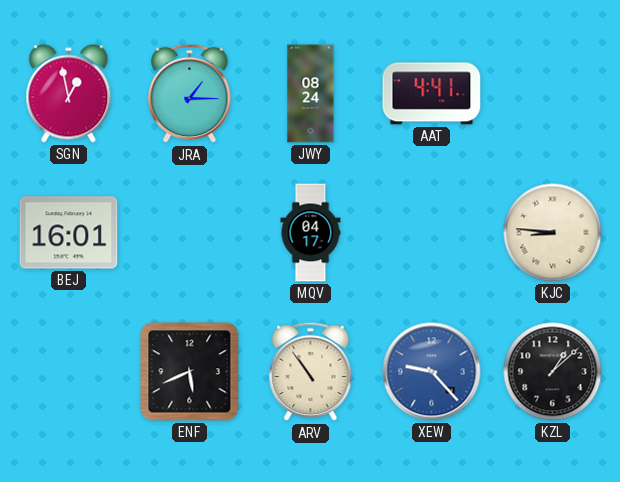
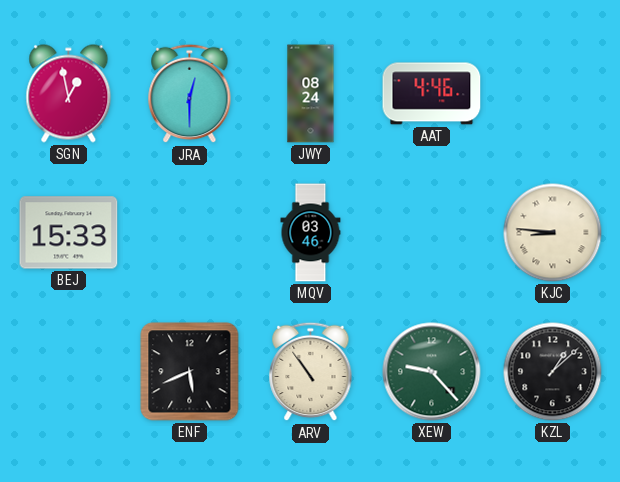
JRA: 1:15 -> 12:30
AAT: 4:41 -> 4:46
BEJ: 16:01 -> 15:33
MQV: 04:17 -> 03:46
XEW dial: blue -> green
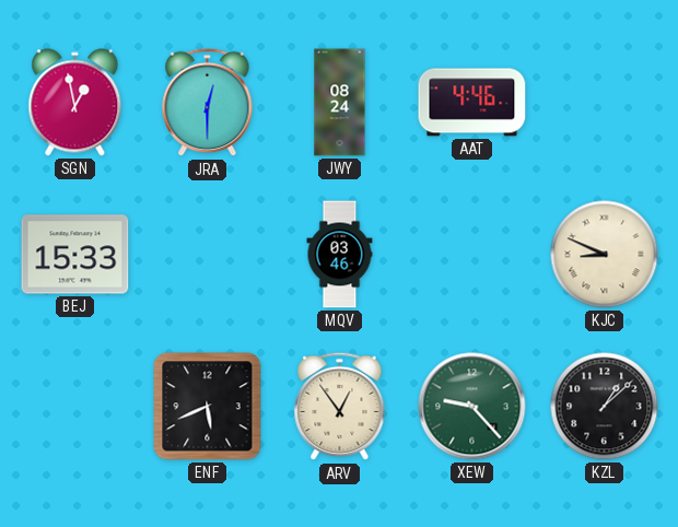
KJC: 8:46 -> 8:49
ARV: 10:54 -> 12:54
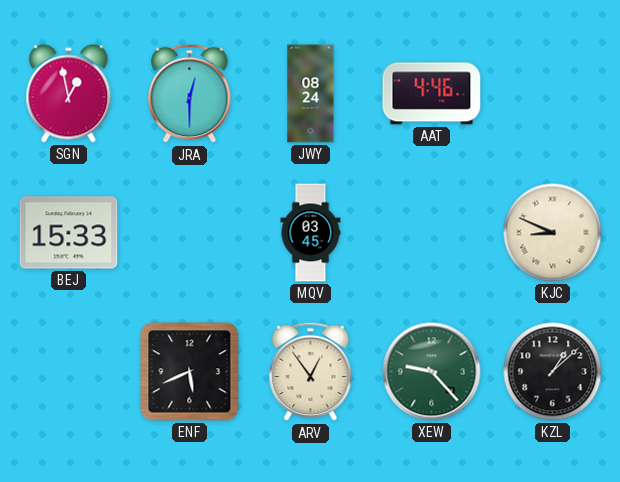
MQV: 03:46 -> 03:45
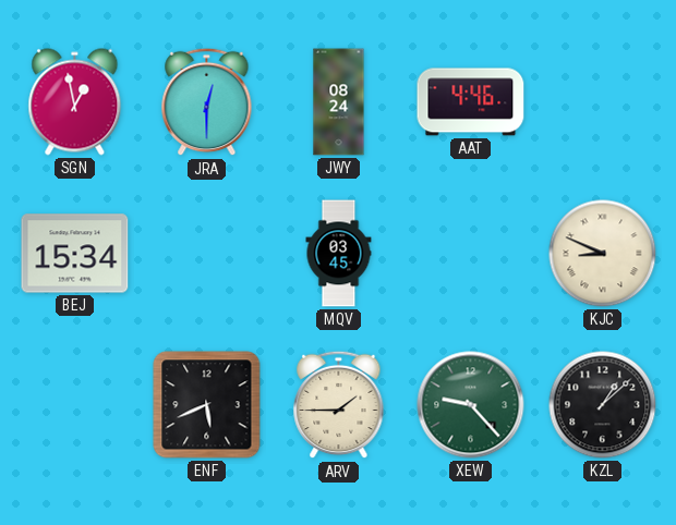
BEJ: 15:33 -> 15:34
ARV: 12:54 -> 1:45
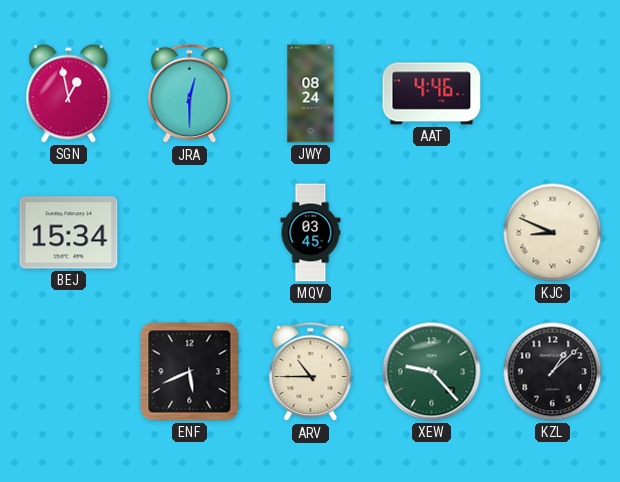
ARV: 1:45 -> 10:45
